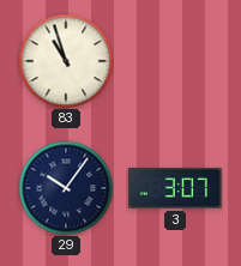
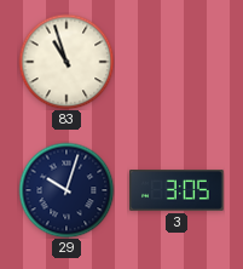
29: 10:06 -> 10:03
3: 3:07 -> 3:05
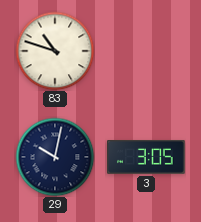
83: 10:57 -> 10:48
29: 10:03 -> 10:02
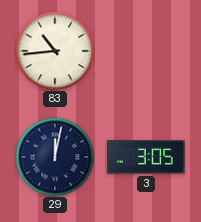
83: 10:48 -> 10:44
29: 10:02 -> 12:02
